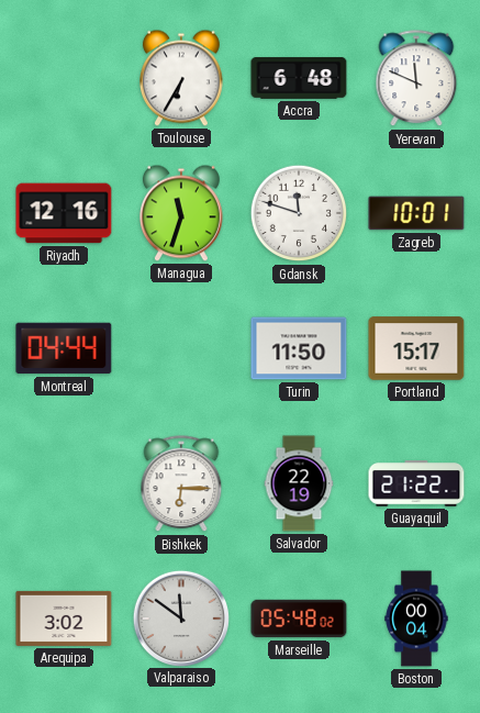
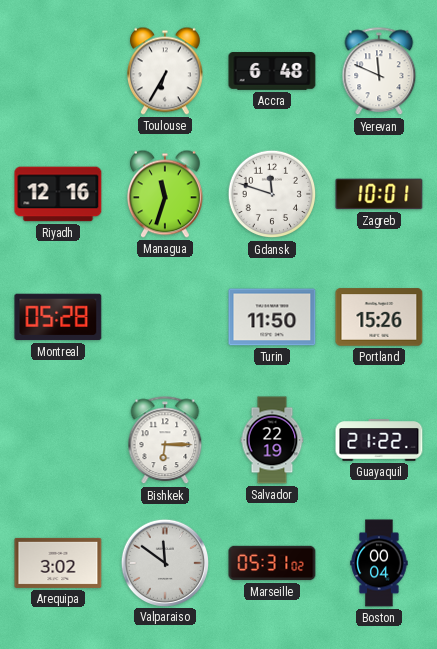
Montreal: 04:44 -> 05:28
Portland: 15:17 -> 15:26
Marseille: 05:48 -> 05:31
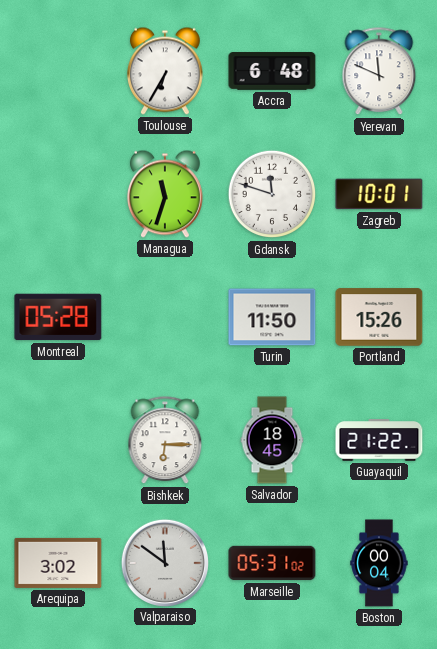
Riyadh: 12:16 -> none
Salvador: 22:19 -> 18:45
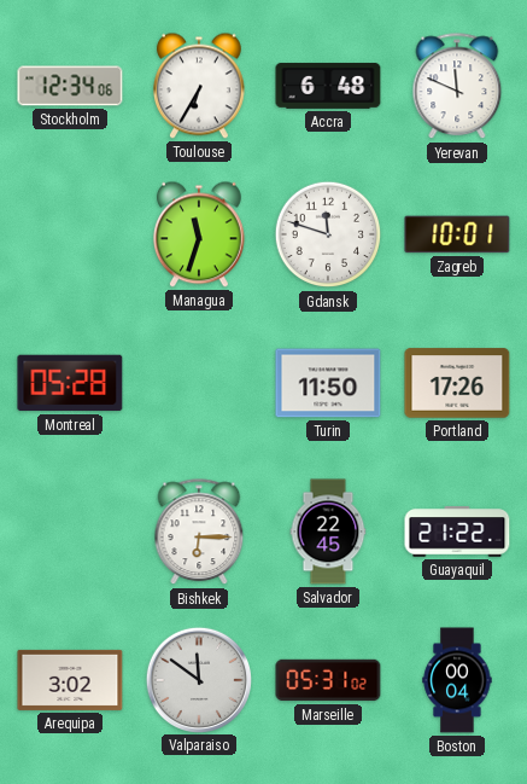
Stockholm: none -> 12:34
Portland: 15:26 -> 17:26
Salvador: 18:45 -> 22:45
